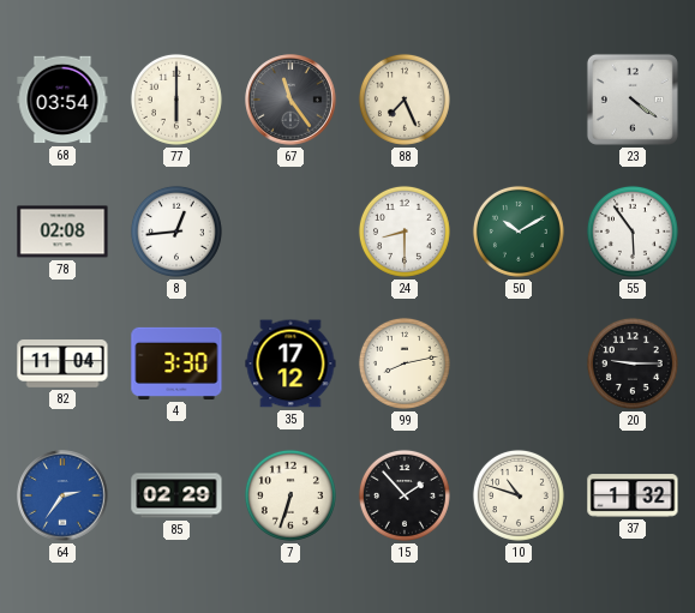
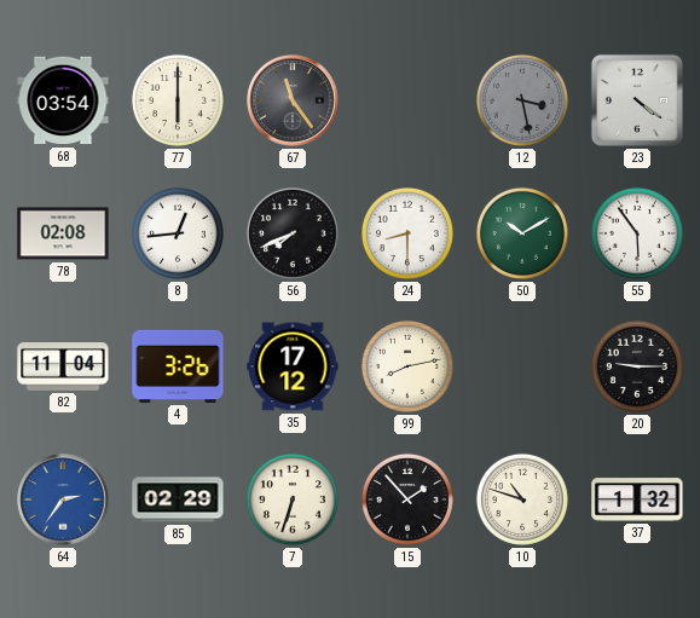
88: 7:26 -> none
12: none -> 3:28
56: none -> 7:41
4: 3:30 -> 3:26
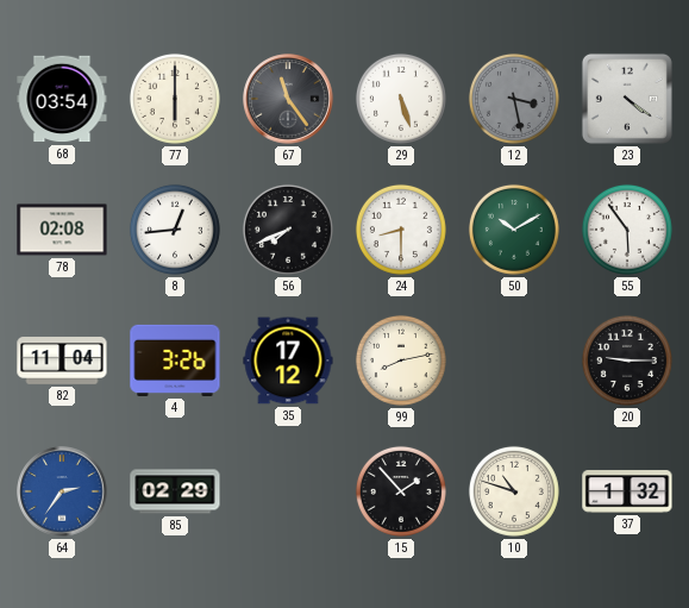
29: none -> 5:27
7: 6:33 -> none
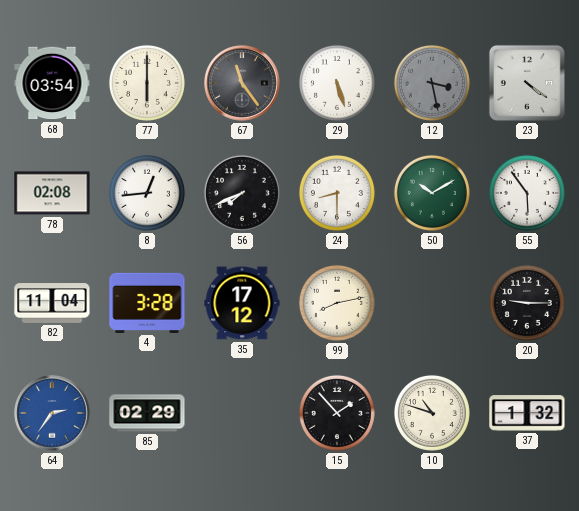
4: 3:26 -> 3:28
